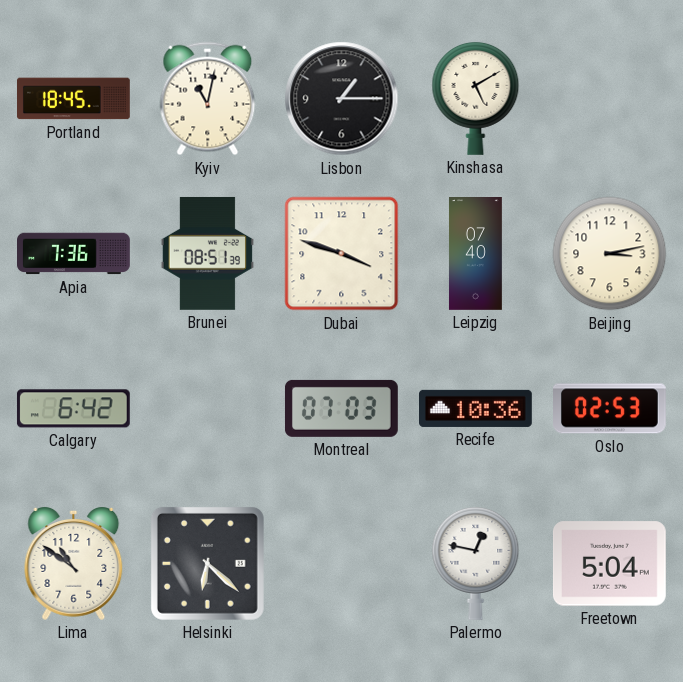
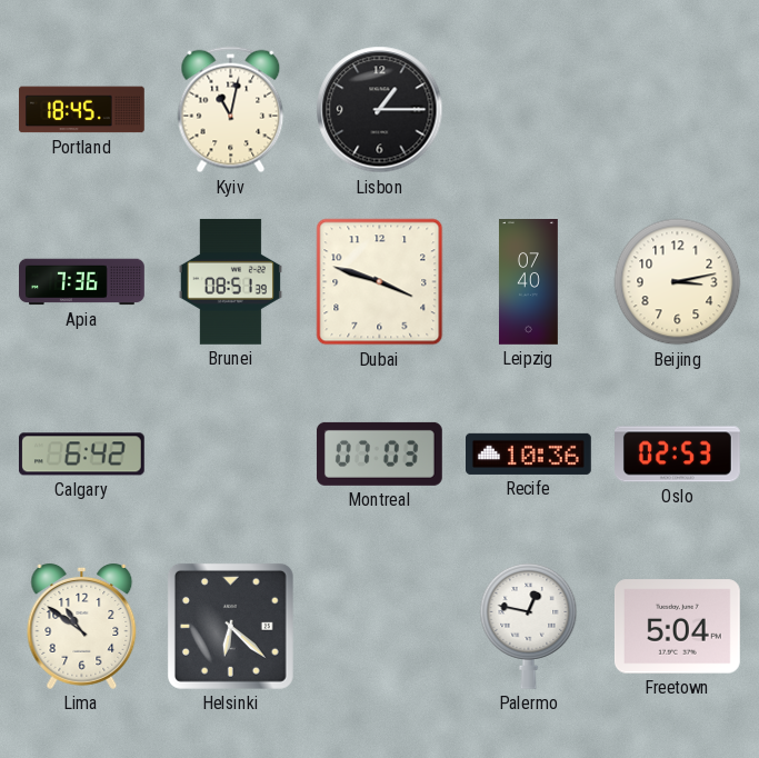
Kinshasa: 5:10 -> none
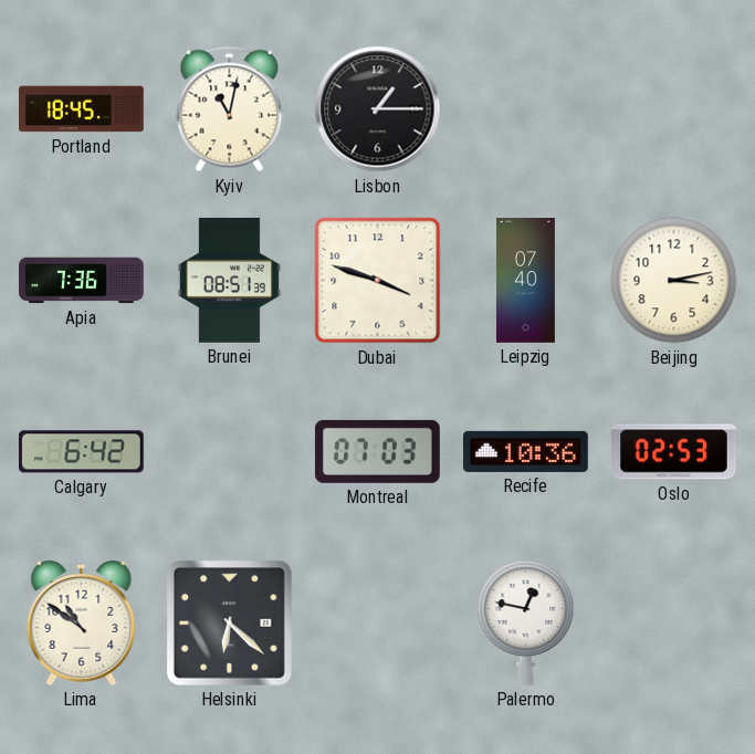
Freetown: 5:04 -> none
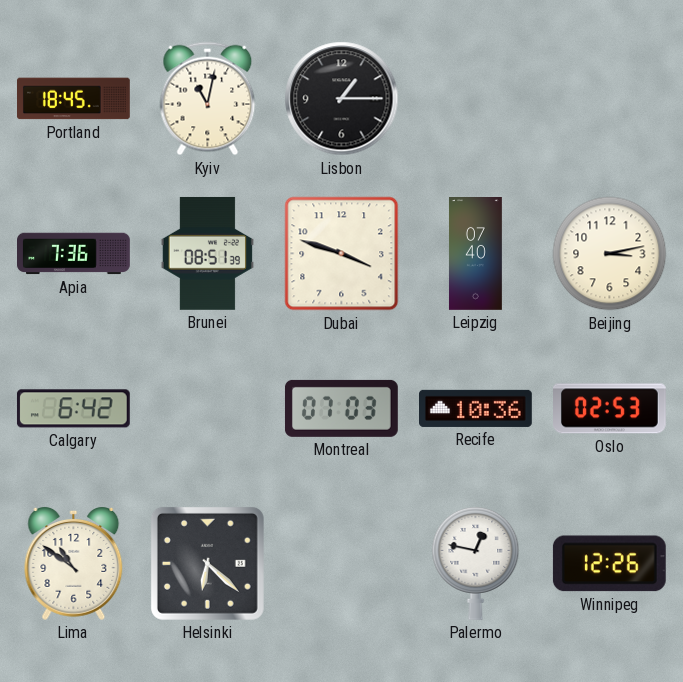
Winnipeg: none -> 12:26
